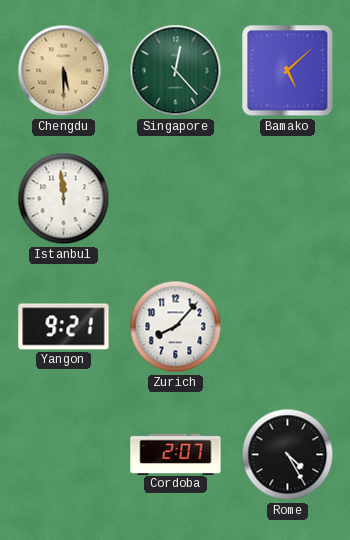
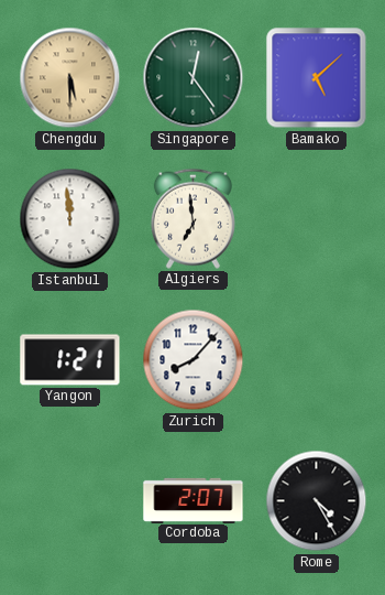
Singapore: 12:23 -> 12:24
Algiers: none -> 6:59
Yangon: 9:21 -> 1:21
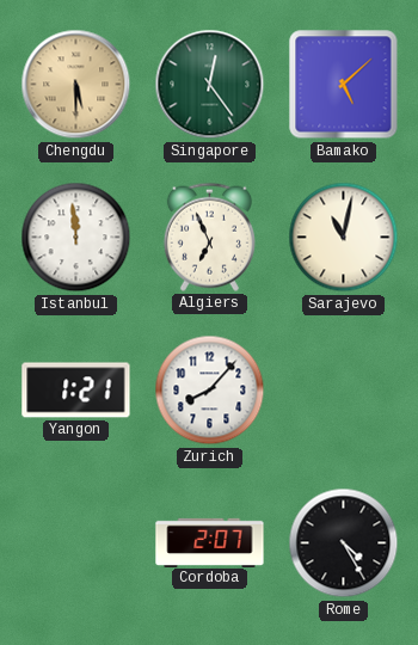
Algiers: 6:59 -> 6:56
Sarajevo: none -> 11:02
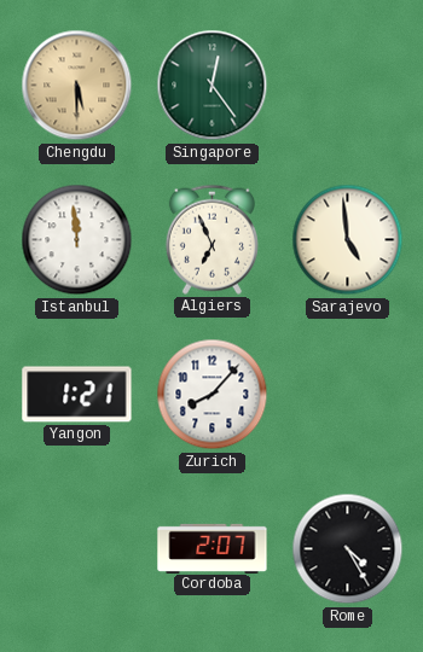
Bamako: 5:08 -> none
Sarajevo: 11:02 -> 4:59
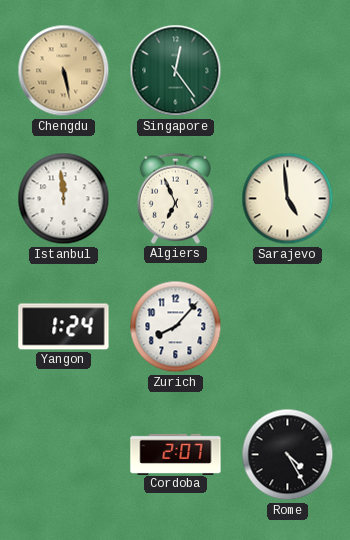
Chengdu: 5:30 -> 5:28
Yangon: 1:21 -> 1:24
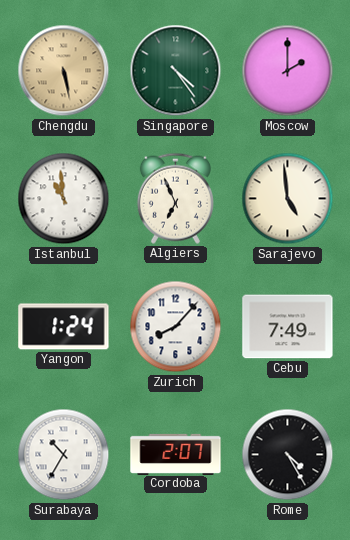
Singapore: 12:24 -> 4:24
Moscow: none -> 2:00
Istanbul: 11:59 -> 10:59
Cebu: none -> 7:49
Surabaya: none -> 10:35
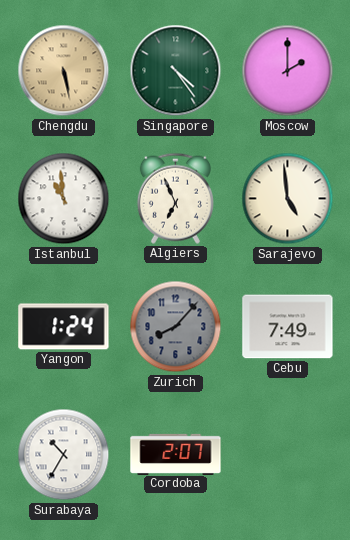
Zurich dial: white -> grey
Rome: 4:25 -> none
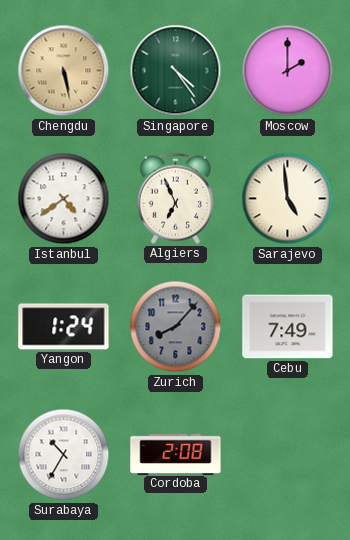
Istanbul: 10:59 -> 4:39
Cordoba: 2:07 -> 2:08
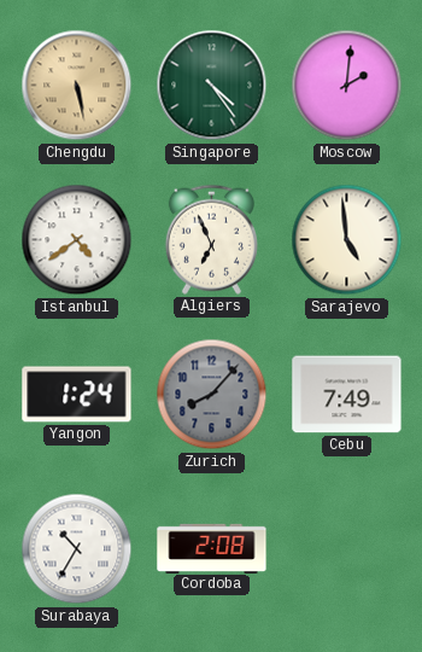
Moscow: 2:00 -> 2:01
